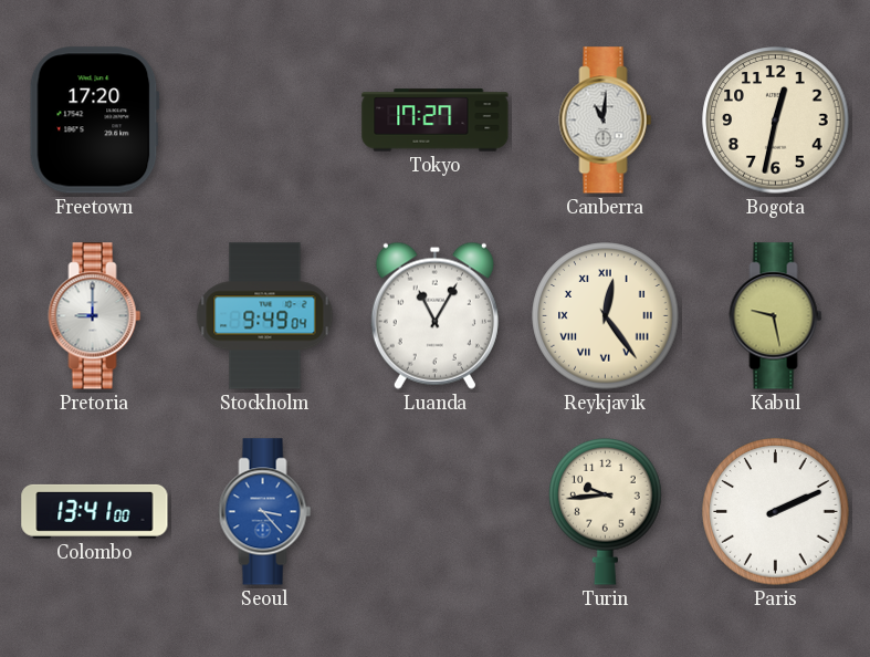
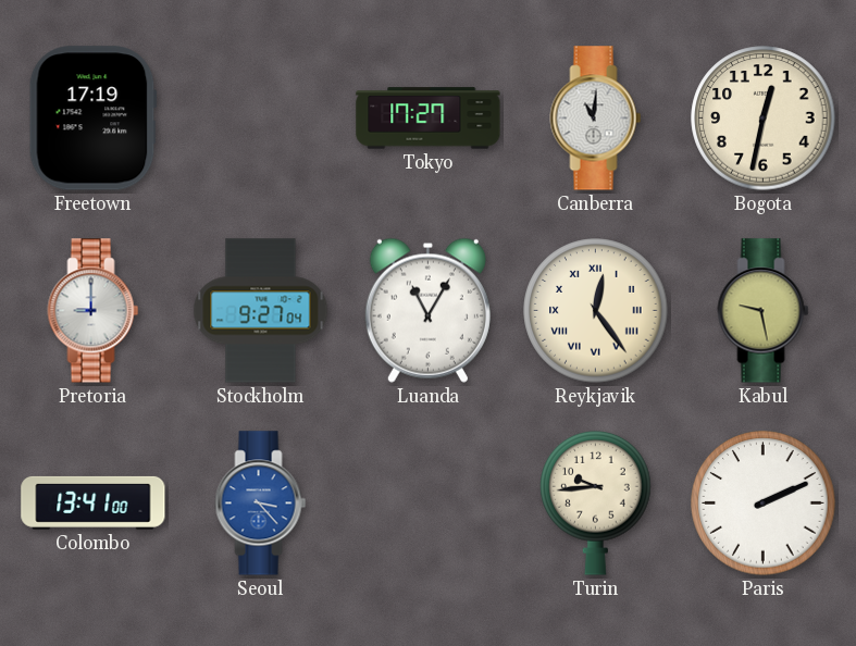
Freetown: 17:20 -> 17:19
Stockholm: 9:49 -> 9:27
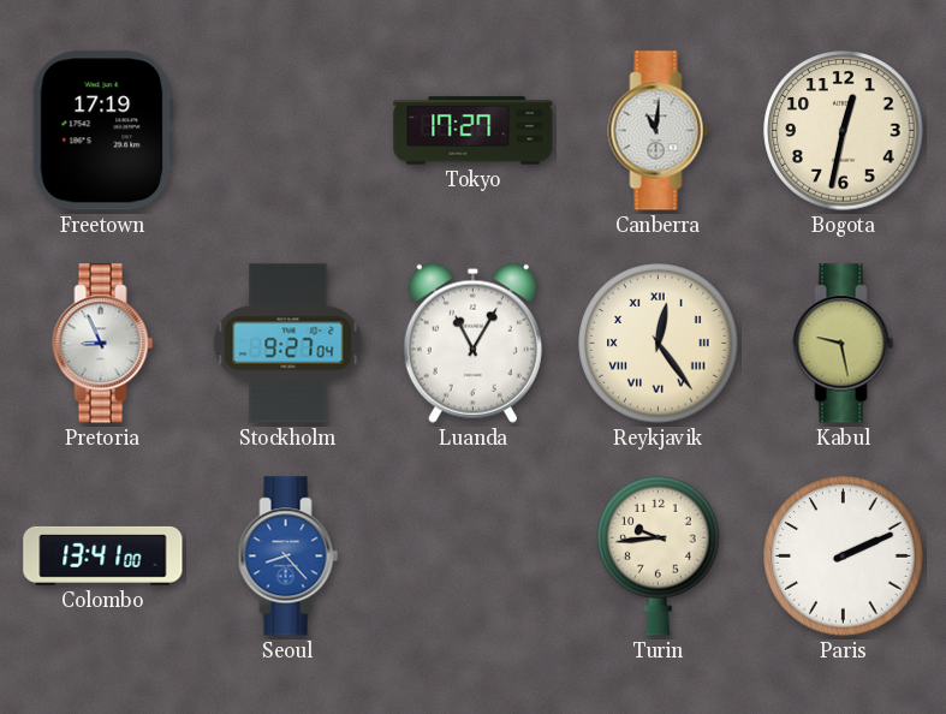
Pretoria: 9:00 -> 8:56
Seoul: 3:23 -> 8:23
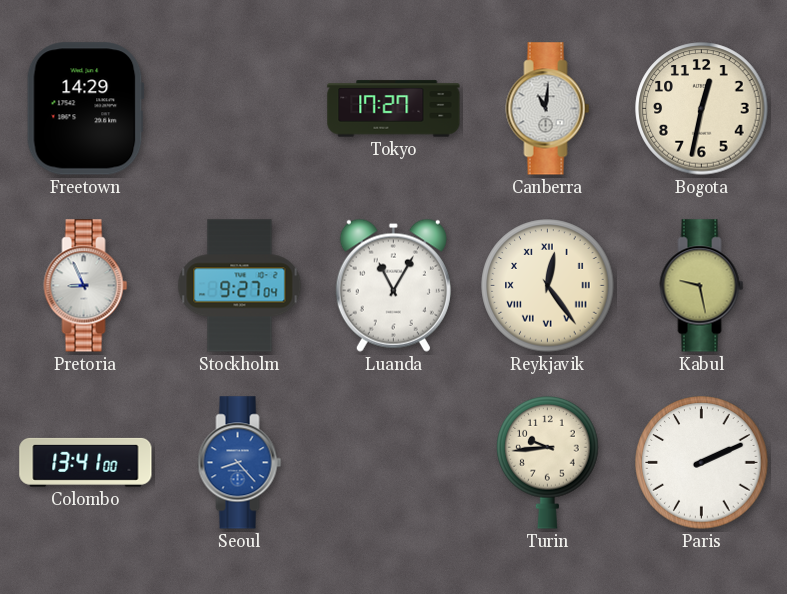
Freetown: 17:19 -> 14:29
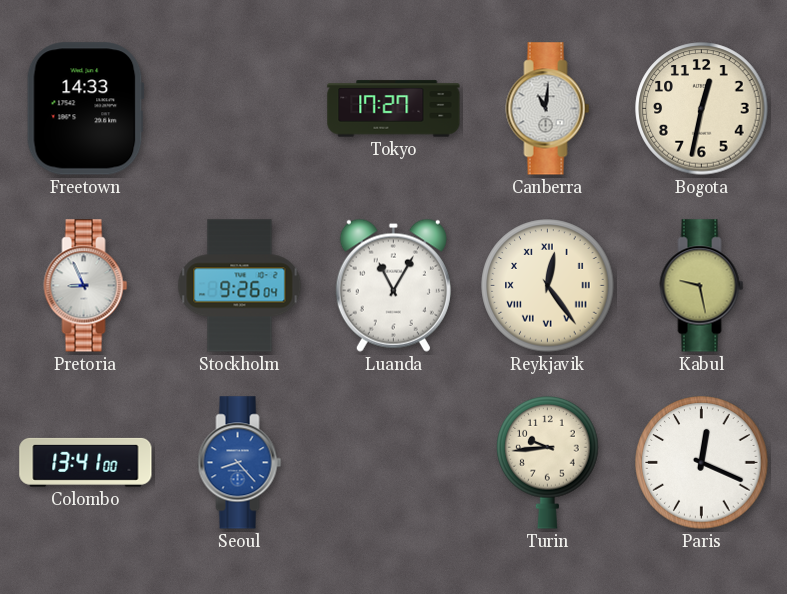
Freetown: 14:29 -> 14:33
Stockholm: 9:27 -> 9:26
Paris: 2:11 -> 12:19
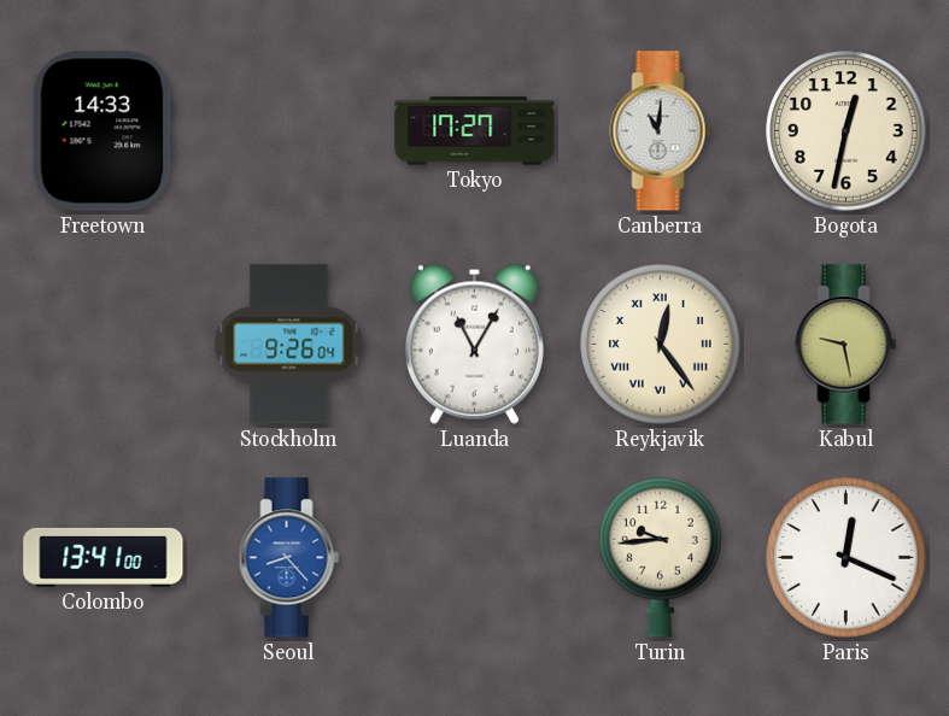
Pretoria: 8:56 -> none
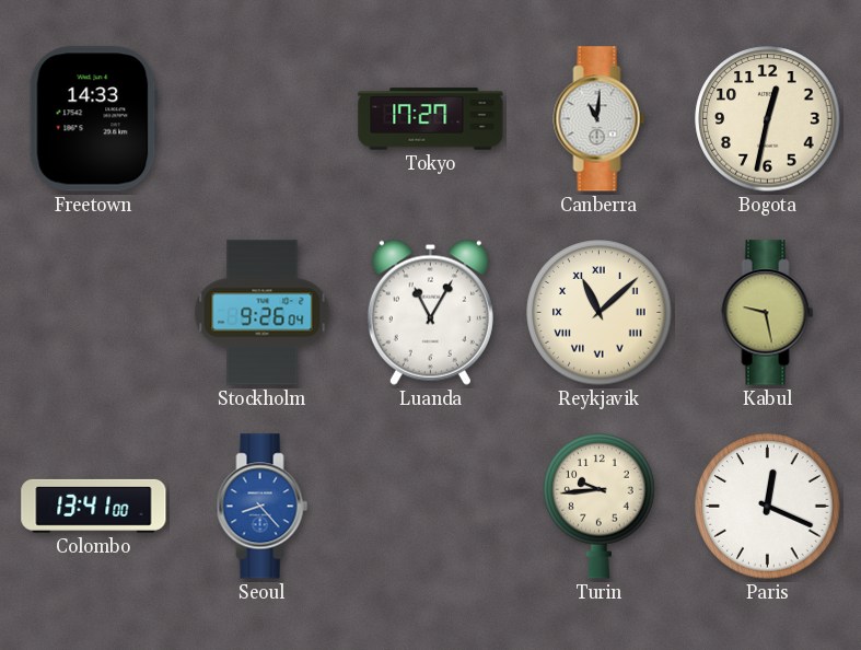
Reykjavik: 12:24 -> 11:08
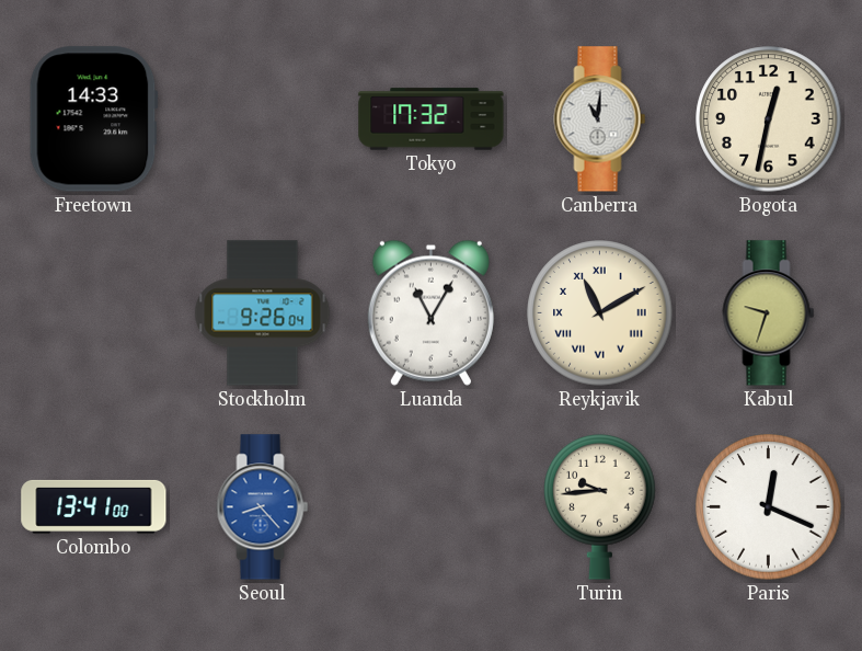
Tokyo: 17:27 -> 17:32
Reykjavik: 11:08 -> 11:10
Kabul: 9:28 -> 9:33
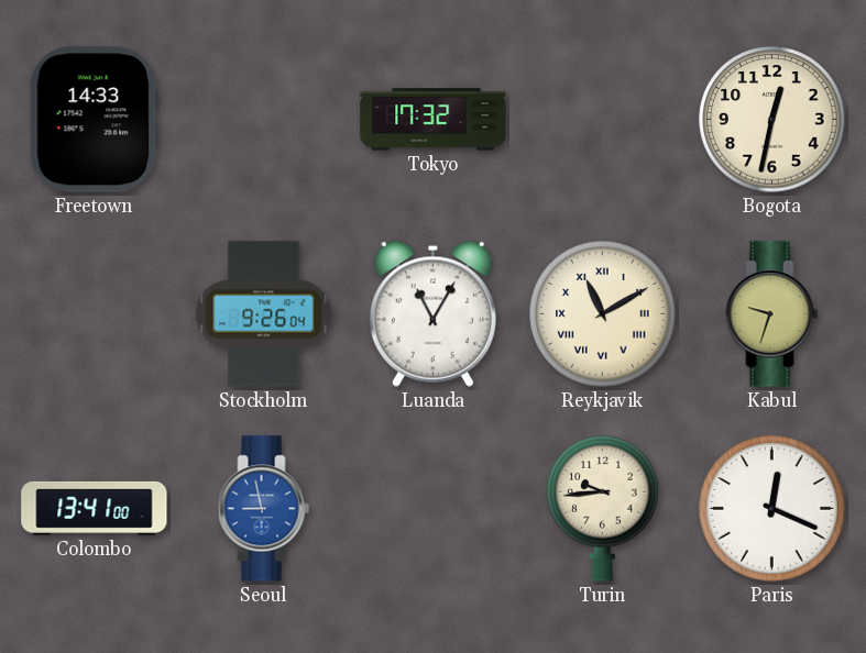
Canberra: 11:01 -> none
Seoul: 8:23 -> 8:58
